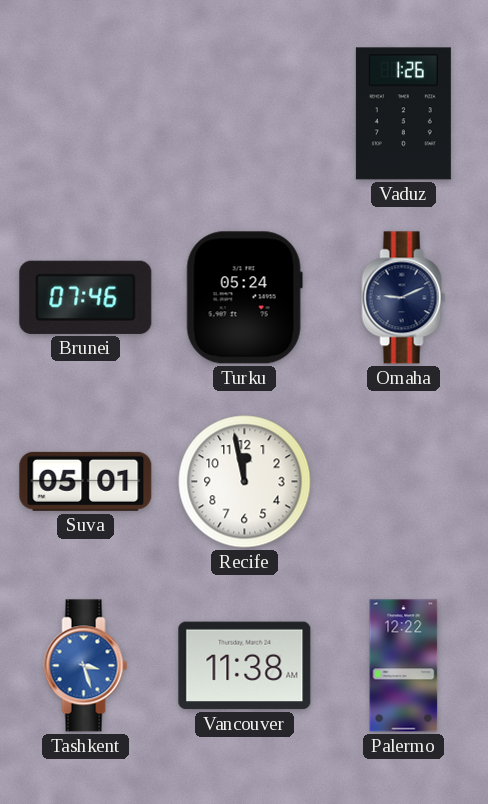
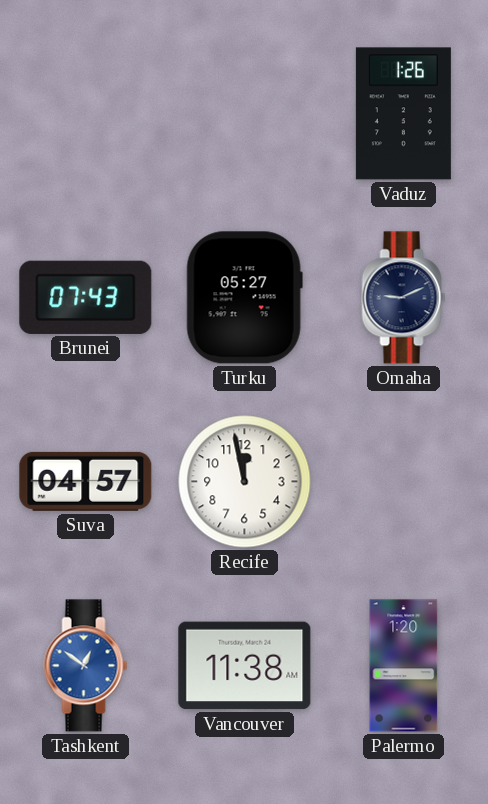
Brunei: 07:46 -> 07:43
Turku: 05:24 -> 05:27
Suva: 05:01 -> 04:57
Tashkent: 3:27 -> 12:51
Palermo: 12:22 -> 1:20
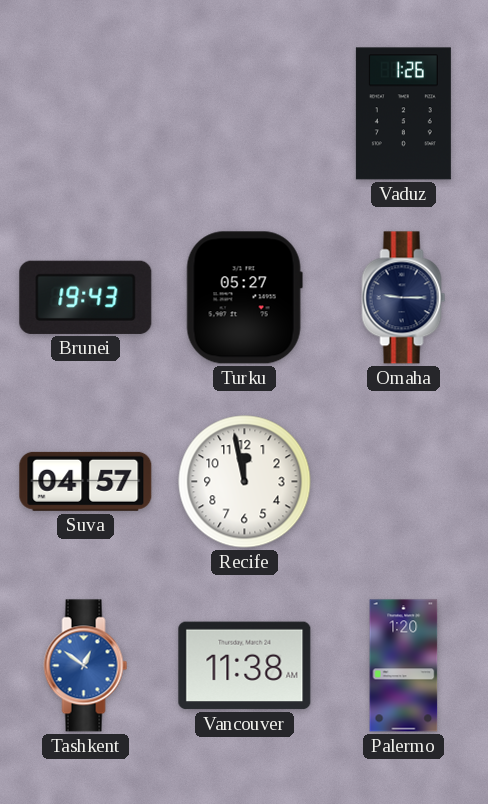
Brunei: 07:43 -> 19:43
Omaha: 9:11 -> 9:15
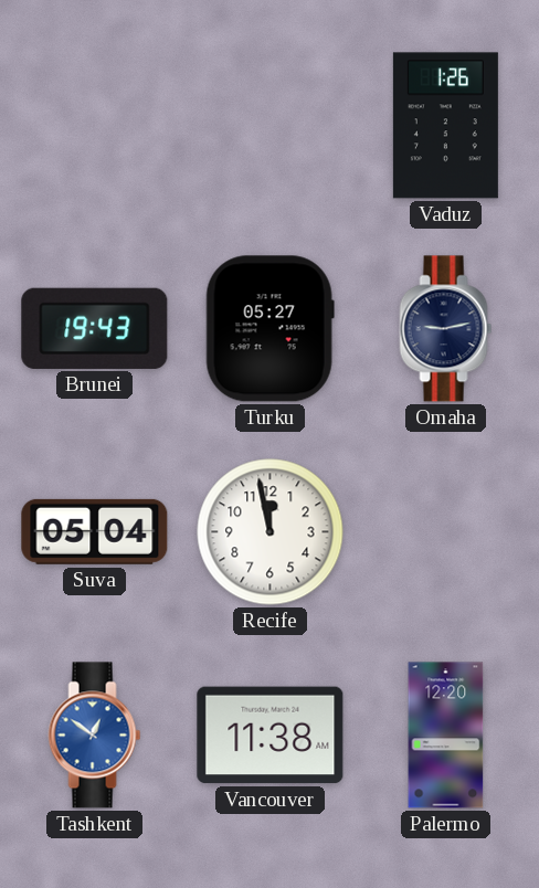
Omaha: 9:15 -> 9:13
Suva: 04:57 -> 05:04
Palermo: 1:20 -> 12:20
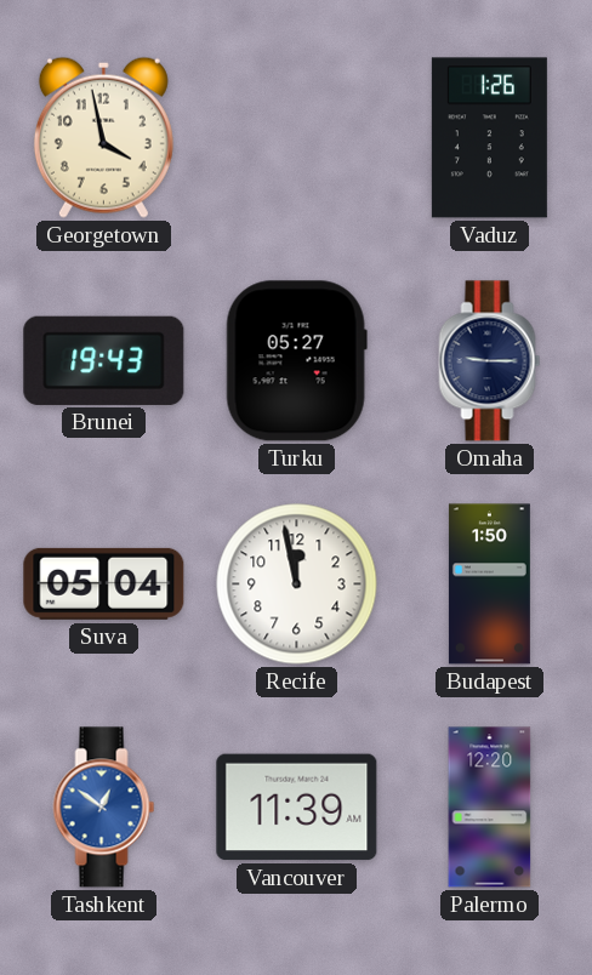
Georgetown: none -> 3:58
Omaha: 9:13 -> 9:15
Budapest: none -> 1:50
Vancouver: 11:38 -> 11:39
